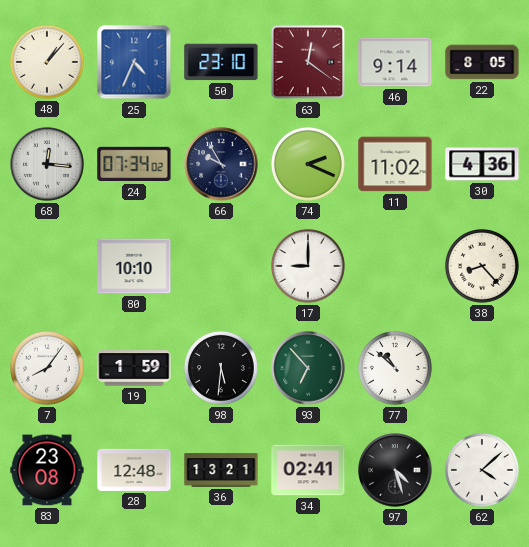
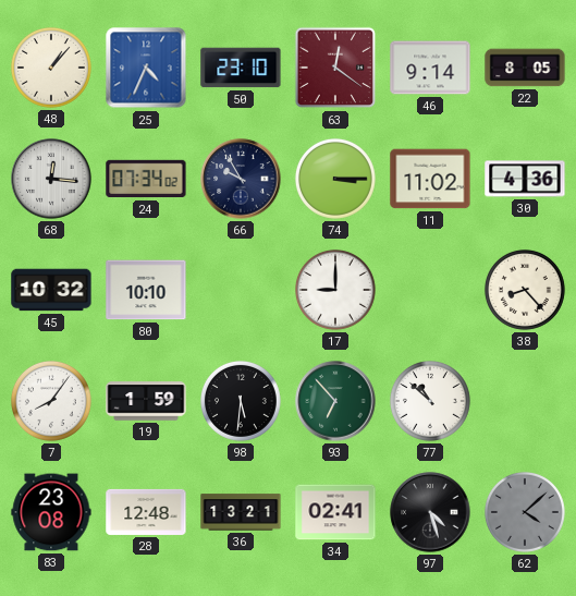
74: 2:19 -> 3:15
45: none -> 10:32
62 dial: white -> grey
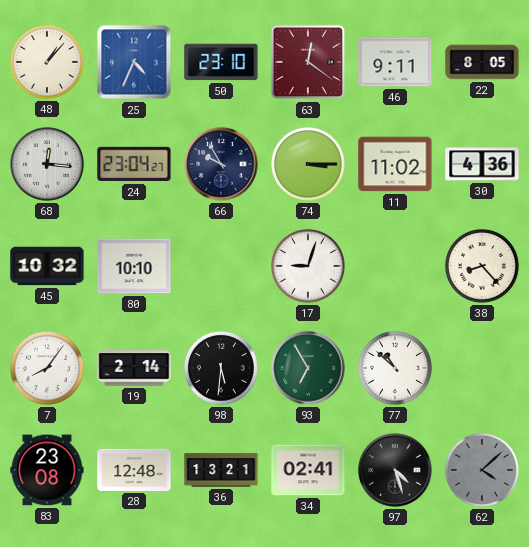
46: 9:14 -> 9:11
24: 07:34 -> 23:04
17: 9:00 -> 9:03
19: 1:59 -> 2:14
93: 6:53 -> 6:55
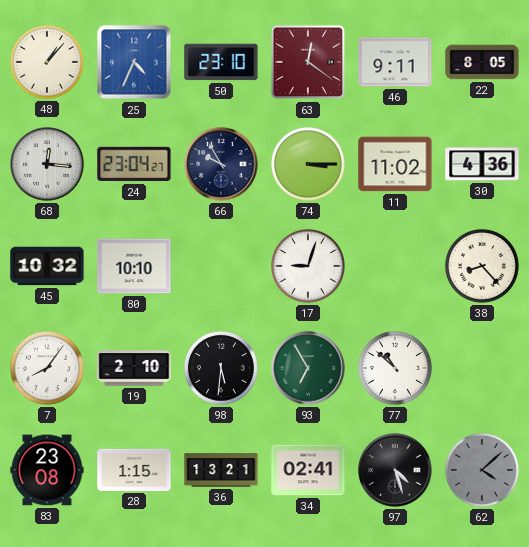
19: 2:14 -> 2:10
28: 12:48 -> 1:15
